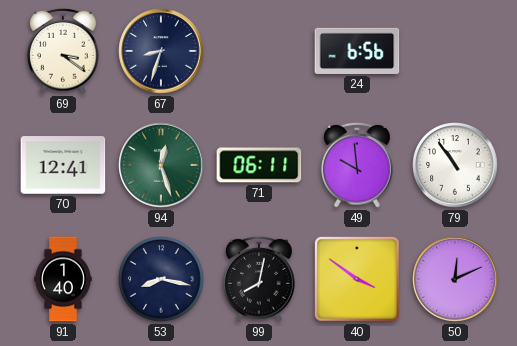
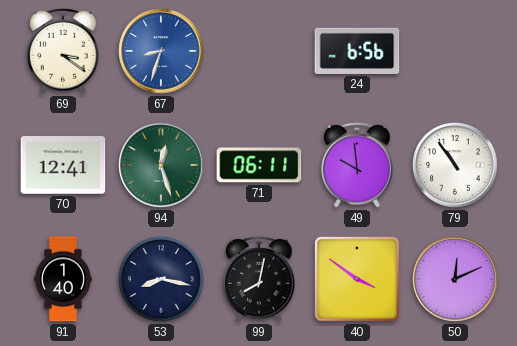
67 dial: navy -> blue
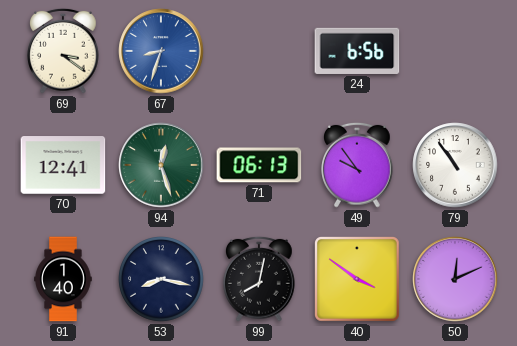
71: 06:11 -> 06:13
49: 9:59 -> 9:54
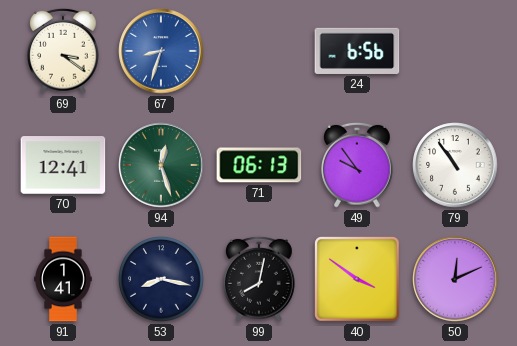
91: 1:40 -> 1:41
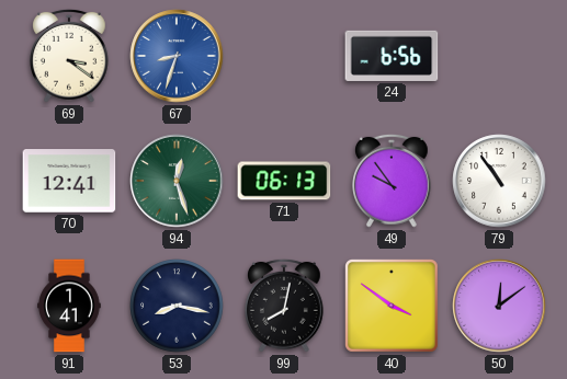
50: 12:11 -> 12:09
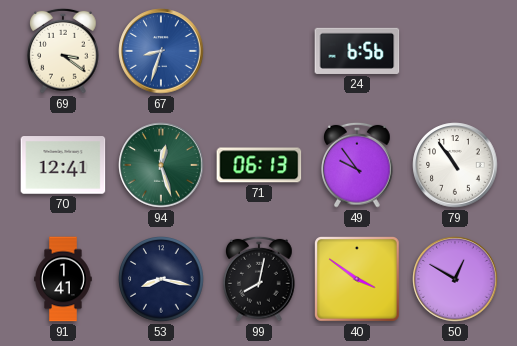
50: 12:09 -> 12:50
